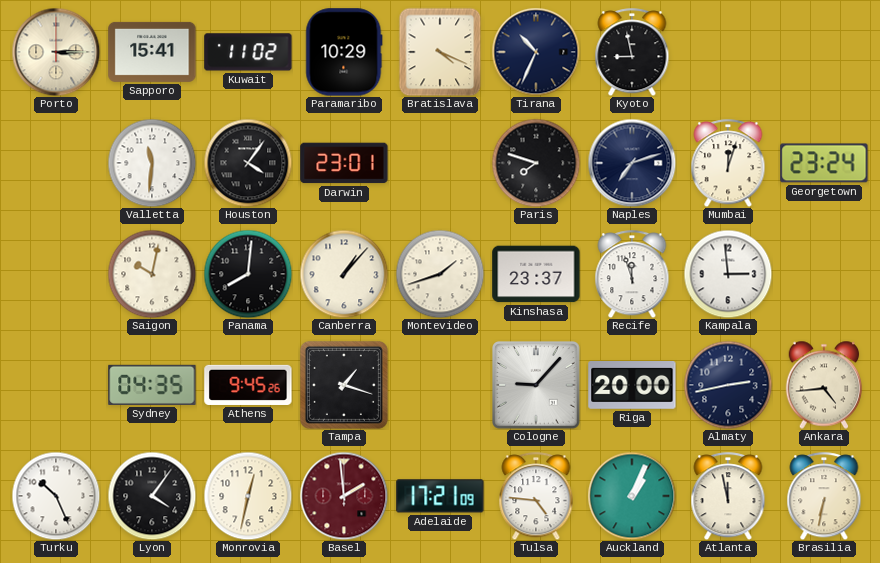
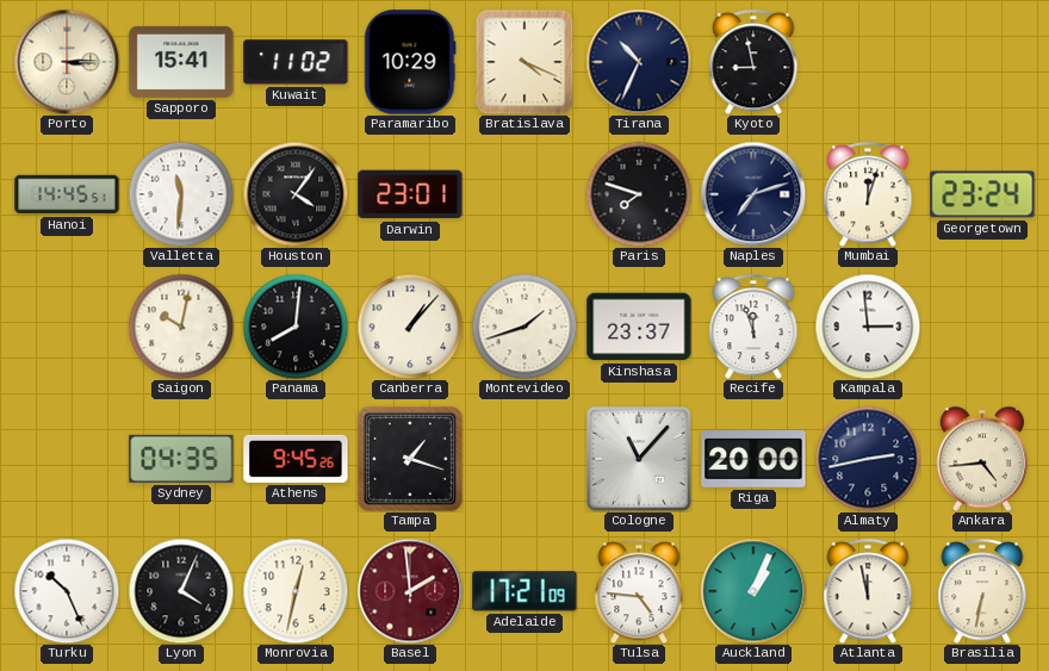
Hanoi: none -> 14:45
Cologne: 9:07 -> 11:07
Lyon: 4:06 -> 4:04
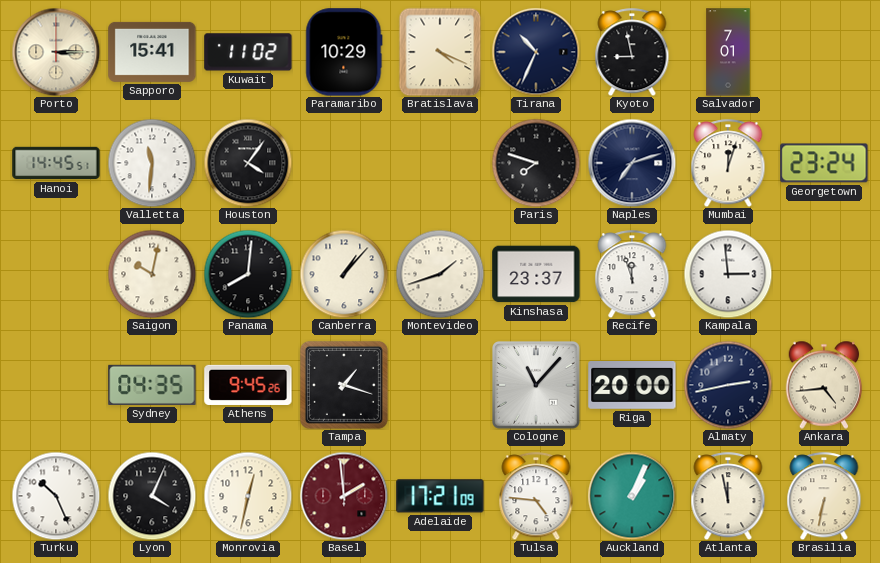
Salvador: none -> 7:01
Darwin: 23:01 -> none
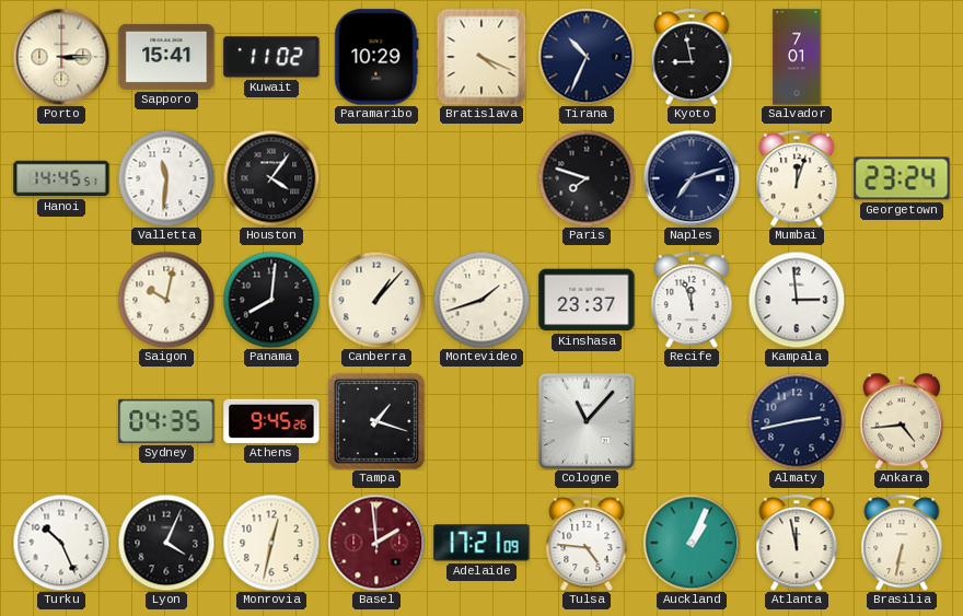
Riga: 20:00 -> none
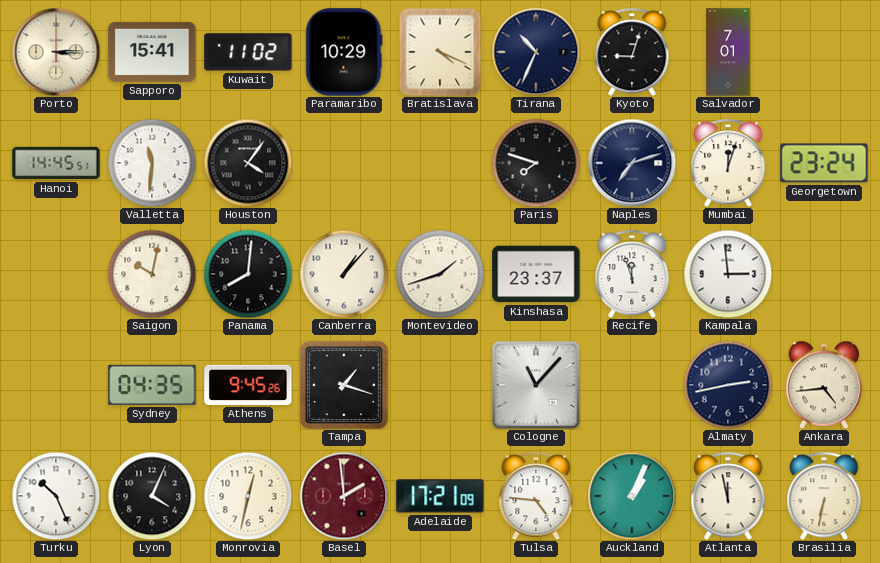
Kyoto: 8:58 -> 9:03
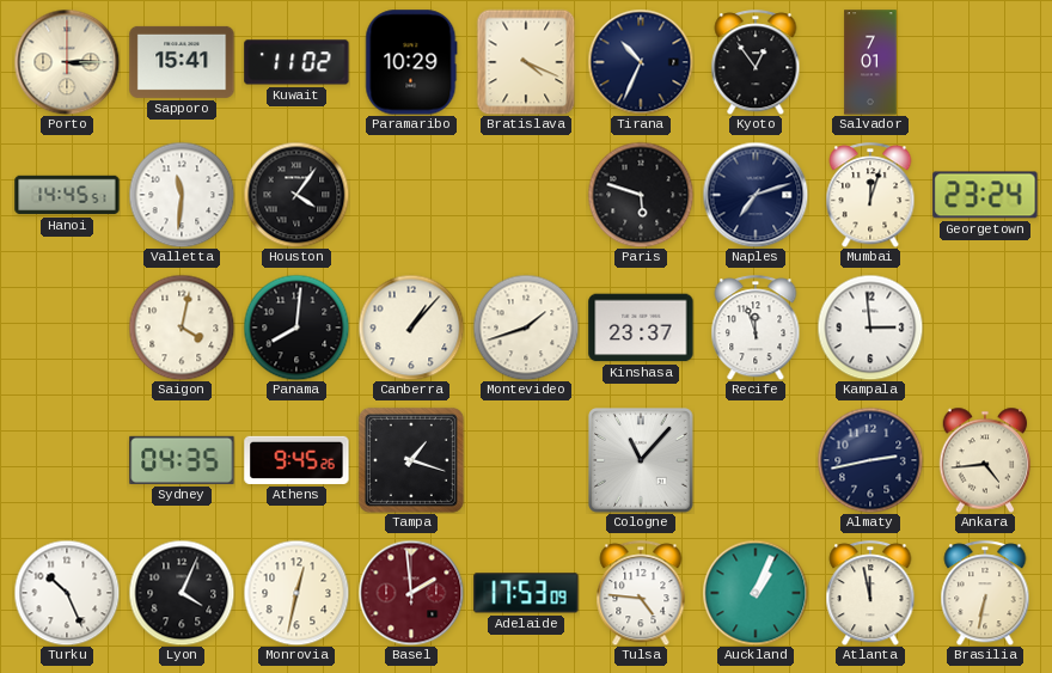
Kyoto: 9:03 -> 12:54
Paris: 7:48 -> 5:48
Saigon: 10:02 -> 4:02
Adelaide: 17:21 -> 17:53
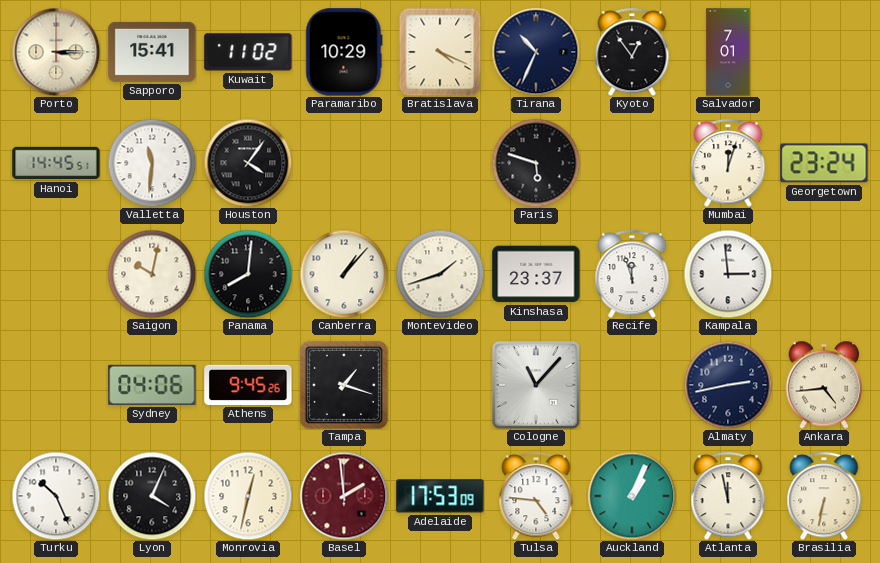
Naples: 7:12 -> none
Saigon: 4:02 -> 10:02
Sydney: 04:35 -> 04:06
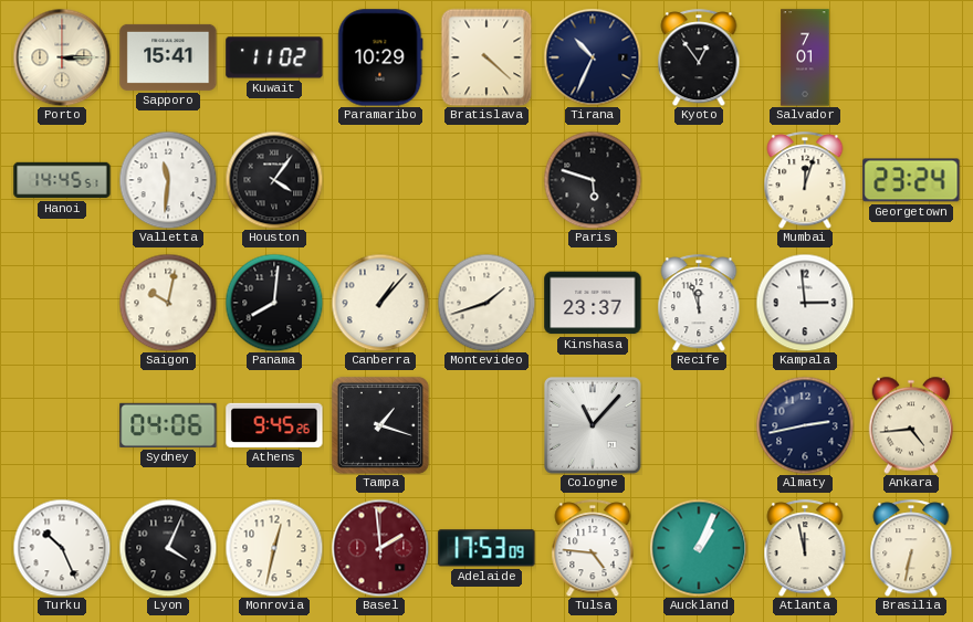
Bratislava: 4:19 -> 4:22
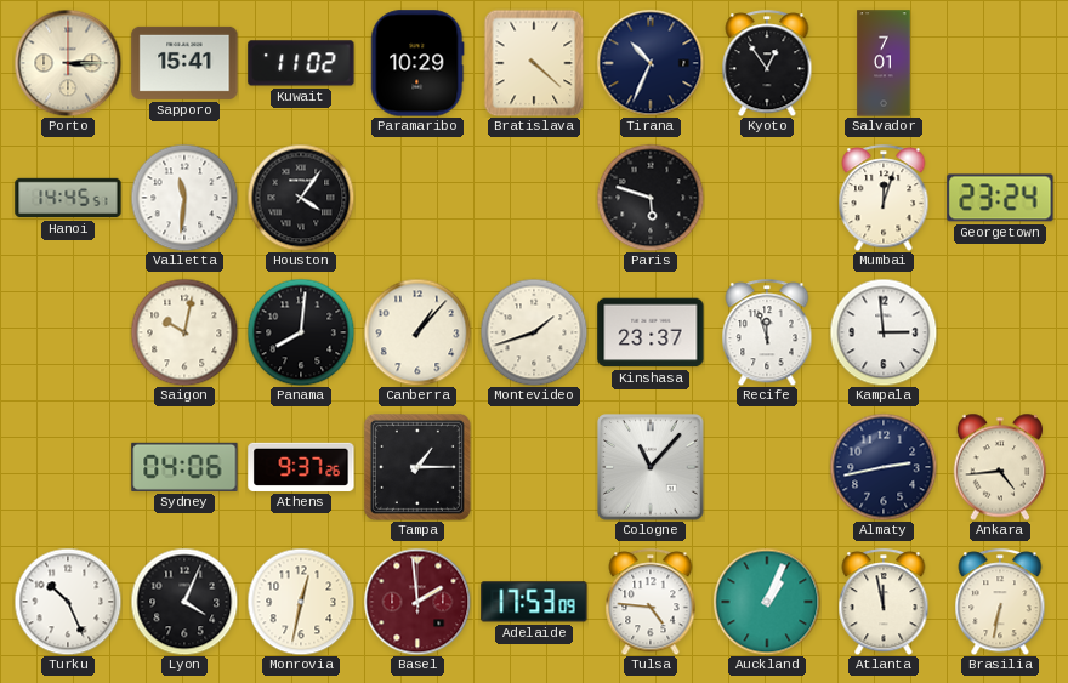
Athens: 9:45 -> 9:37
Tampa: 1:18 -> 1:15
